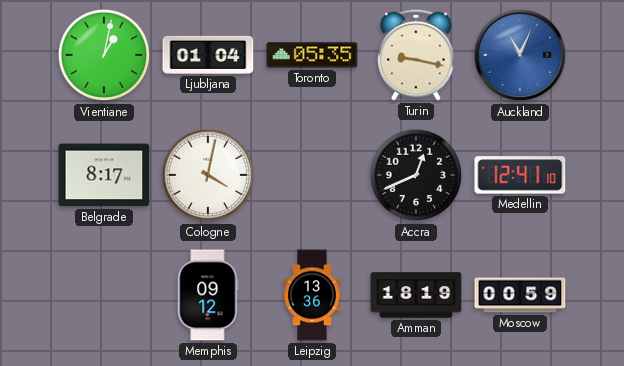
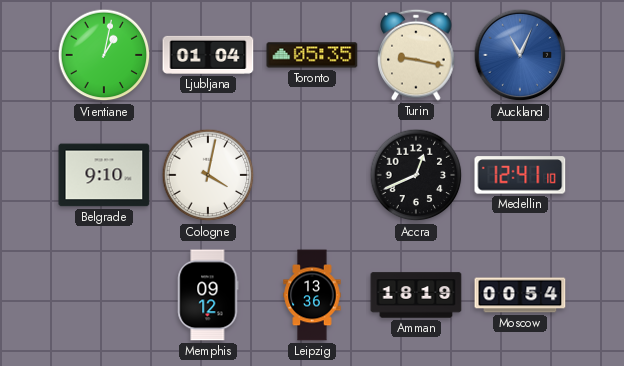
Belgrade: 8:17 -> 9:10
Moscow: 00:59 -> 00:54
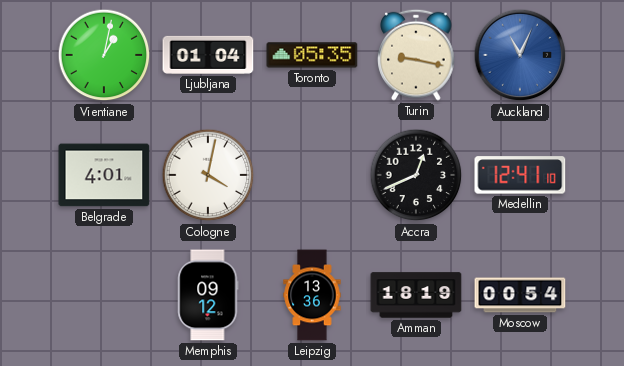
Belgrade: 9:10 -> 4:01
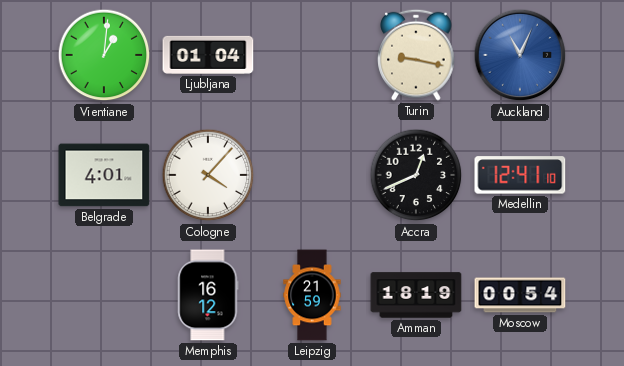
Vientiane: 1:02 -> 1:01
Toronto: 05:35 -> none
Cologne: 4:02 -> 4:07
Memphis: 09:12 -> 16:12
Leipzig: 13:36 -> 21:59
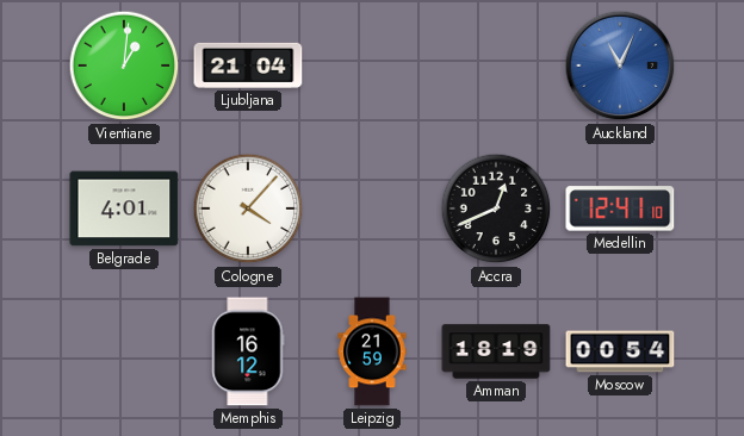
Ljubljana: 01:04 -> 21:04
Turin: 9:17 -> none
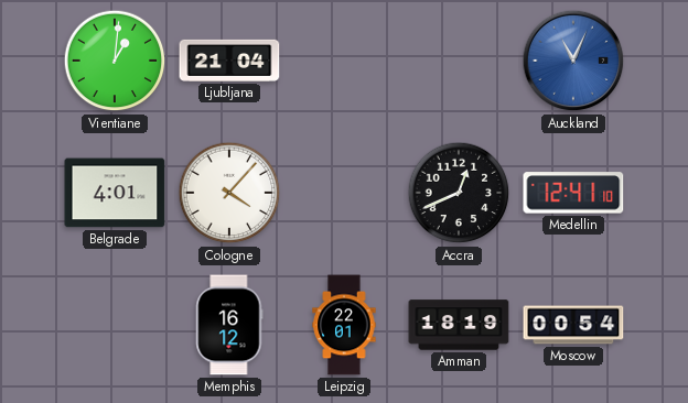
Leipzig: 21:59 -> 22:01
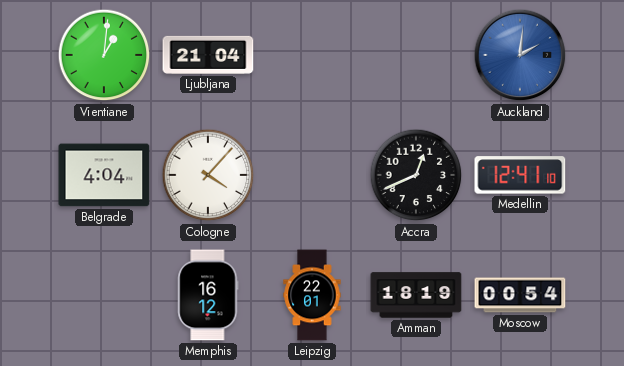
Auckland: 11:04 -> 2:01
Belgrade: 4:01 -> 4:04
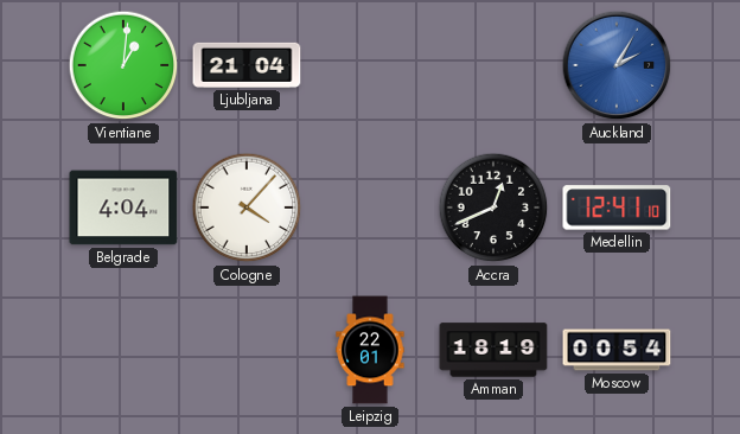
Auckland: 2:01 -> 2:05
Memphis: 16:12 -> none
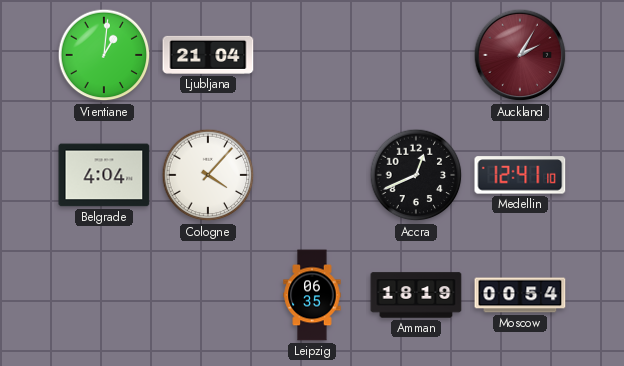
Auckland dial: blue -> burgundy
Leipzig: 22:01 -> 06:35
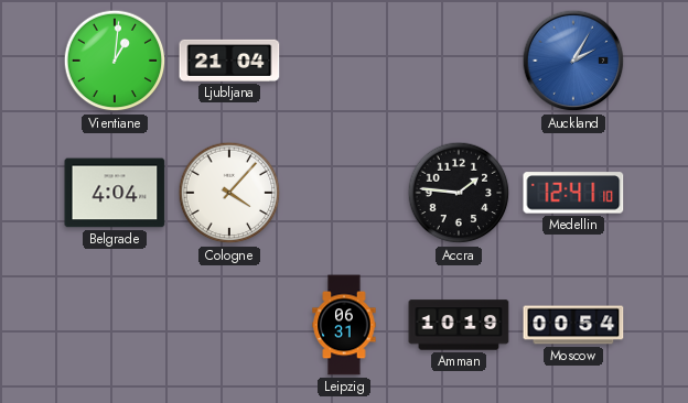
Auckland dial: burgundy -> blue
Accra: 12:41 -> 1:46
Leipzig: 06:35 -> 06:31
Amman: 18:19 -> 10:19
